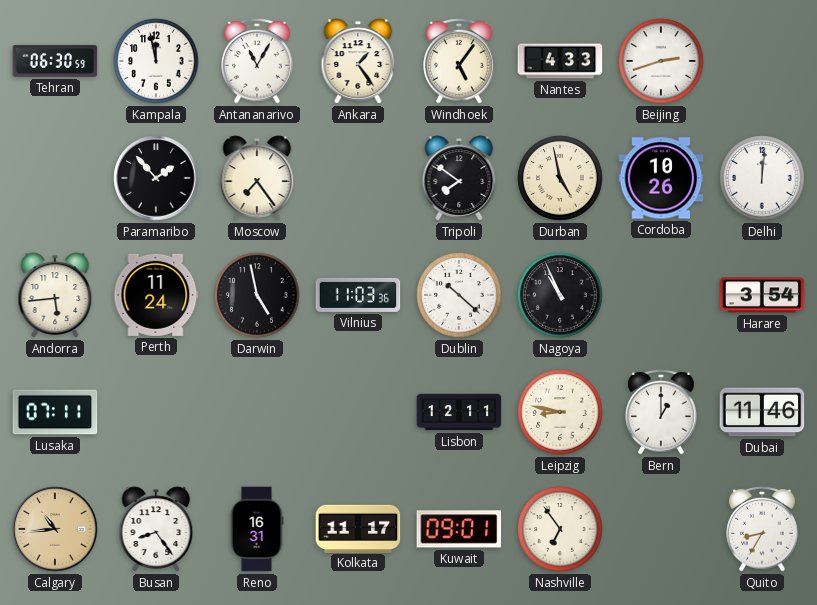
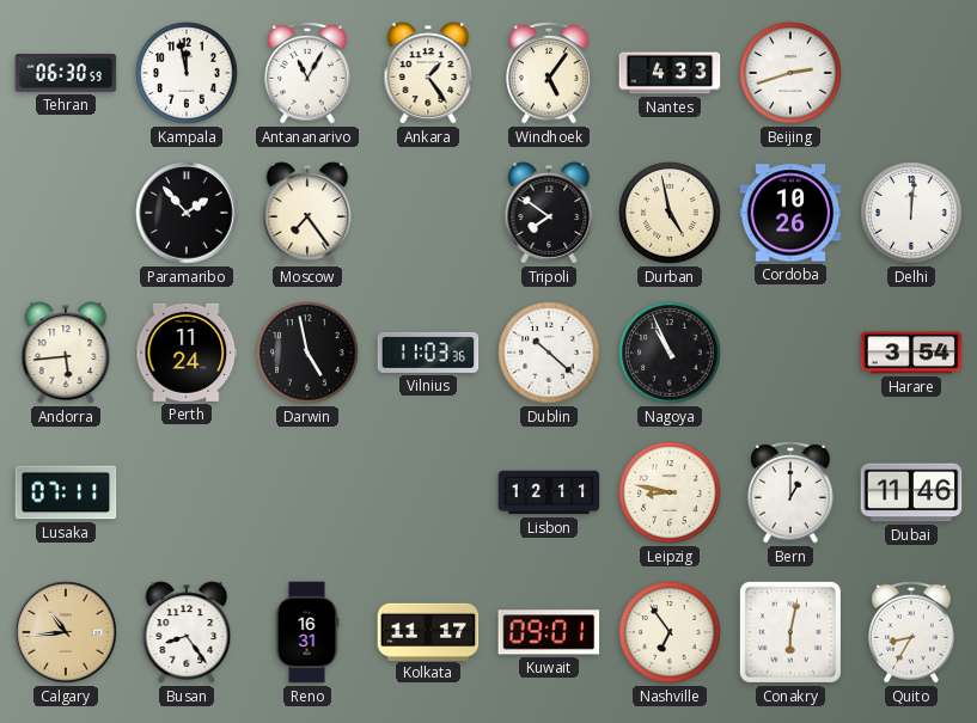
Conakry: none -> 6:02
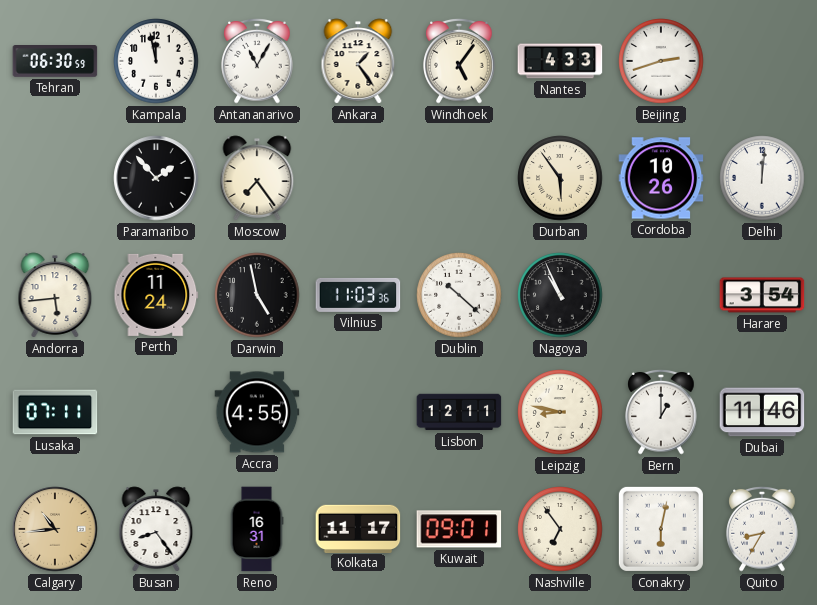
Tripoli: 7:51 -> none
Durban: 4:58 -> 5:54
Accra: none -> 4:55
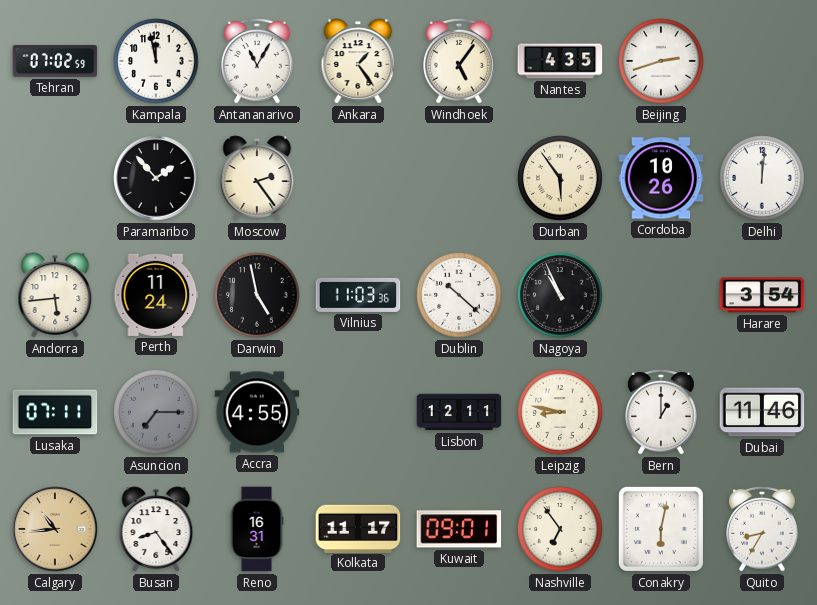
Tehran: 06:30 -> 07:02
Nantes: 4:33 -> 4:35
Moscow: 7:24 -> 2:24
Asuncion: none -> 7:15
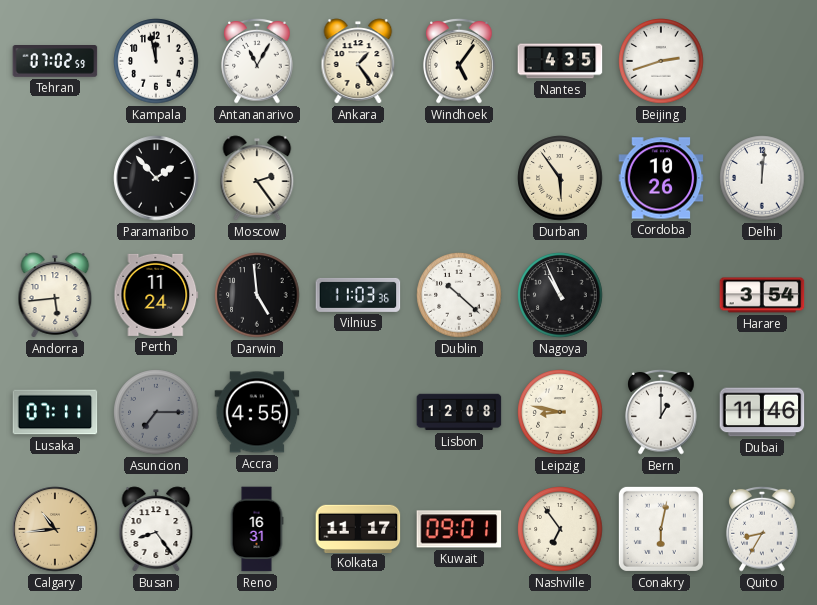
Darwin: 4:58 -> 4:59
Lisbon: 12:11 -> 12:08
